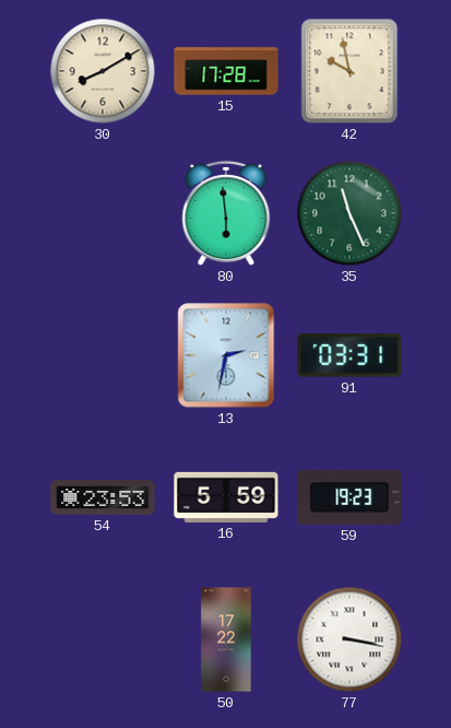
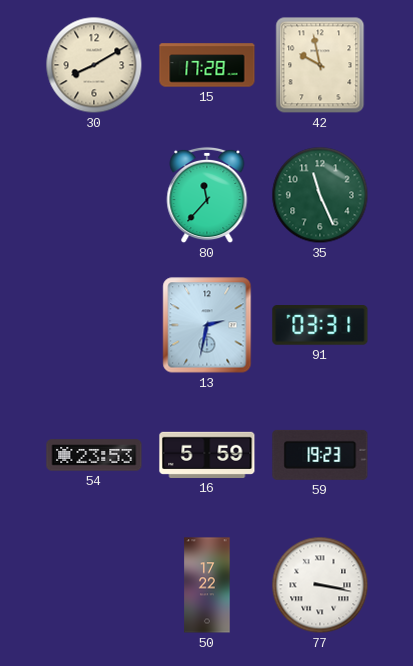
80: 5:59 -> 11:37
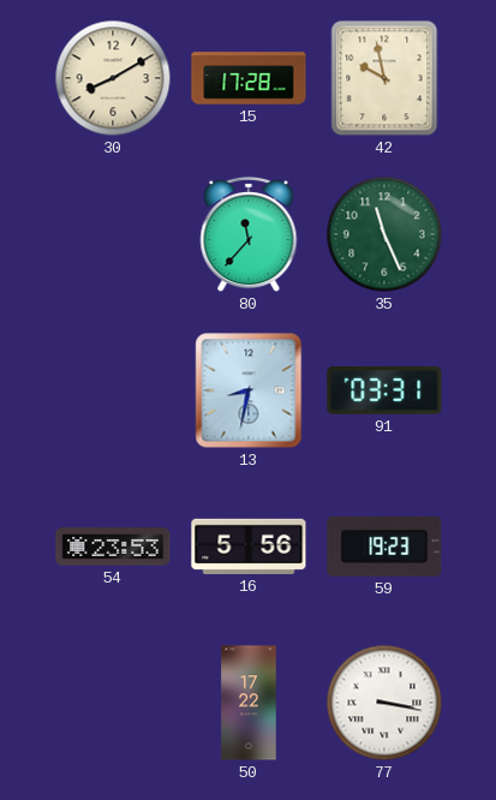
13: 2:32 -> 8:32
16: 5:59 -> 5:56
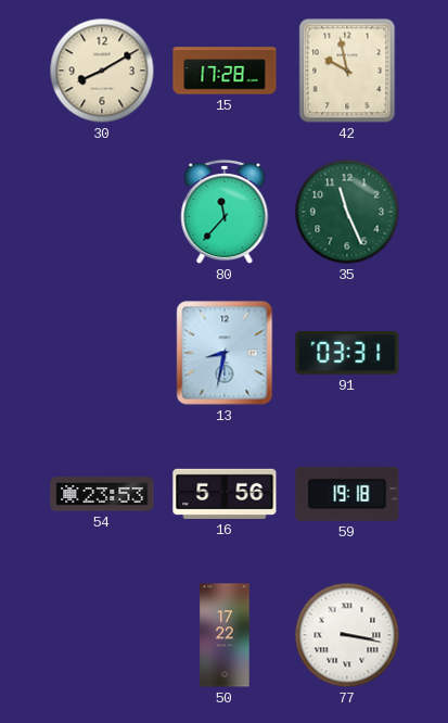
59: 19:23 -> 19:18
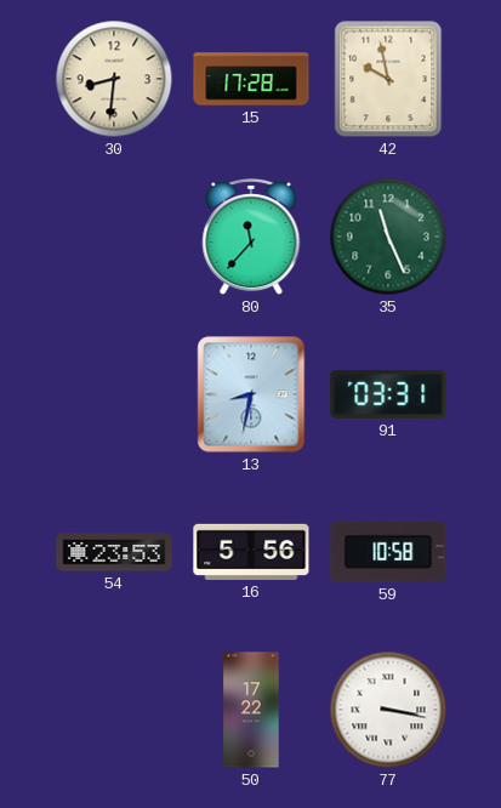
30: 8:10 -> 8:31
59: 19:18 -> 10:58
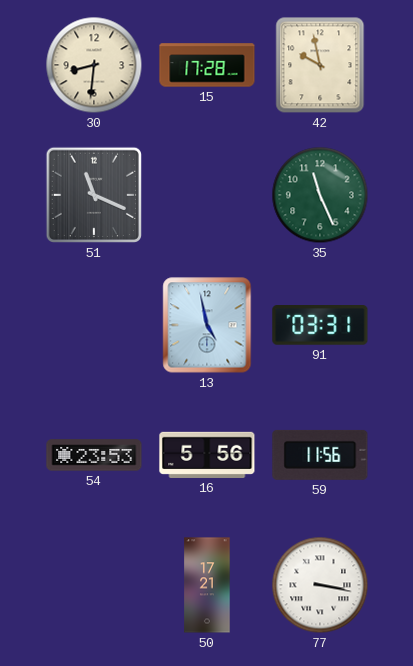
51: none -> 11:19
80: 11:37 -> none
13: 8:32 -> 4:58
59: 10:58 -> 11:56
50: 17:22 -> 17:21
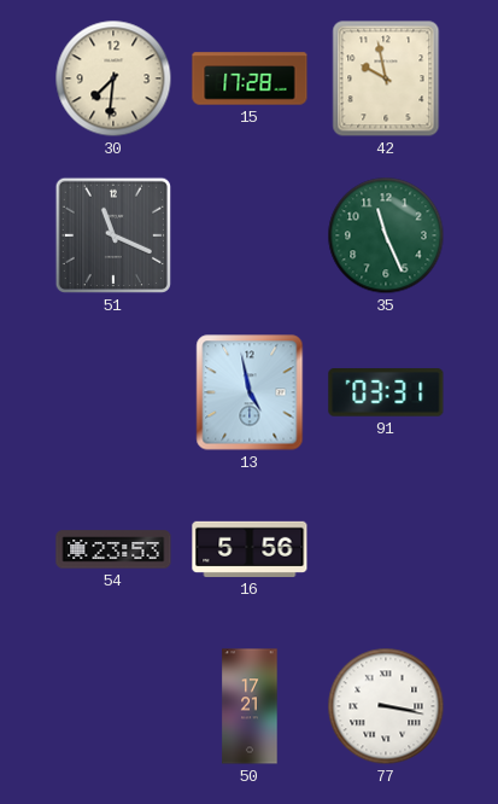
30: 8:31 -> 7:31
59: 11:56 -> none
